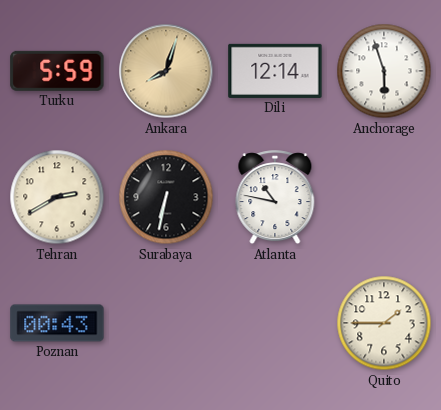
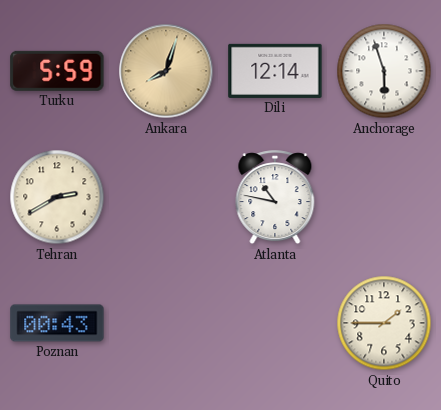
Surabaya: 6:32 -> none
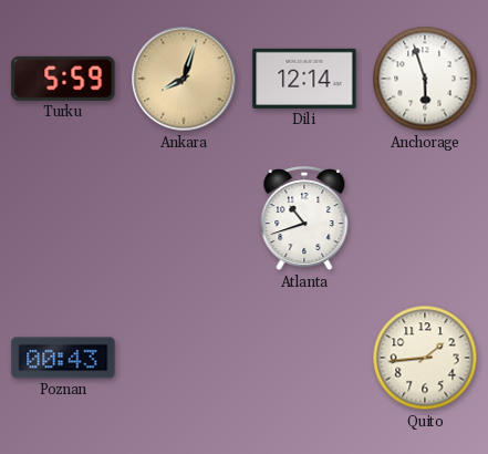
Tehran: 2:40 -> none
Atlanta: 10:47 -> 10:42
Quito: 1:45 -> 1:44
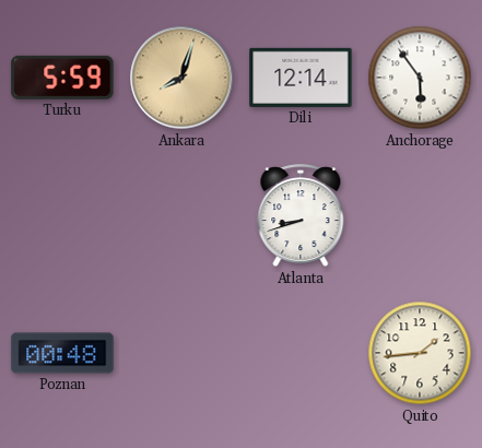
Anchorage: 5:57 -> 5:54
Atlanta: 10:42 -> 8:42
Poznan: 00:43 -> 00:48
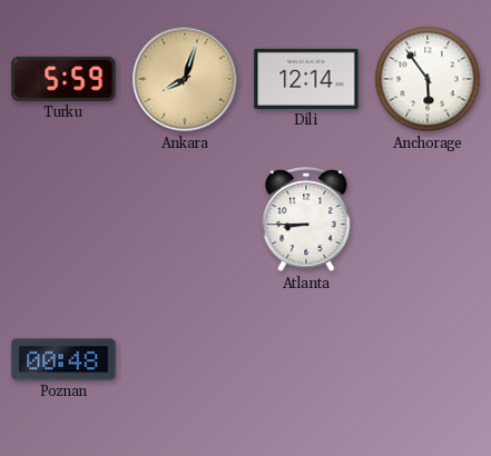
Atlanta: 8:42 -> 8:45
Quito: 1:44 -> none
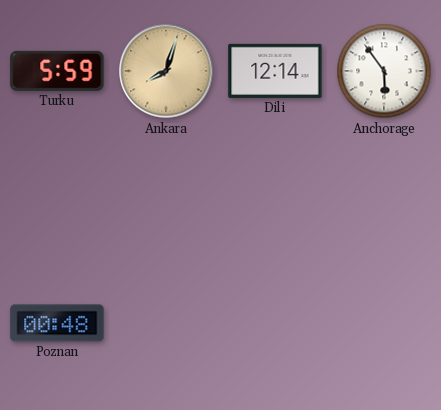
Atlanta: 8:45 -> none
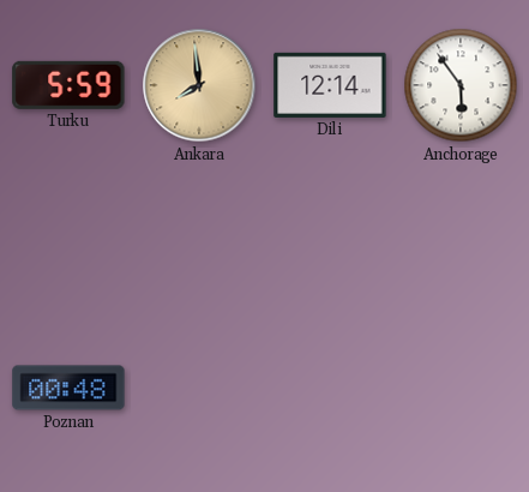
Ankara: 8:03 -> 7:59
